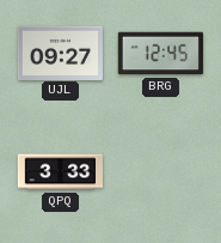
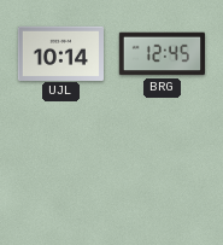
UJL: 09:27 -> 10:14
QPQ: 3:33 -> none
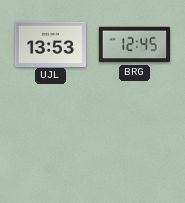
UJL: 10:14 -> 13:53
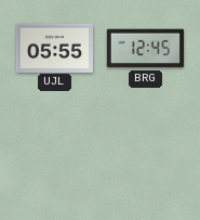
UJL: 13:53 -> 05:55
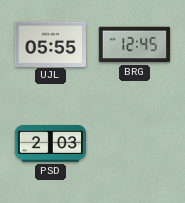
PSD: none -> 2:03
